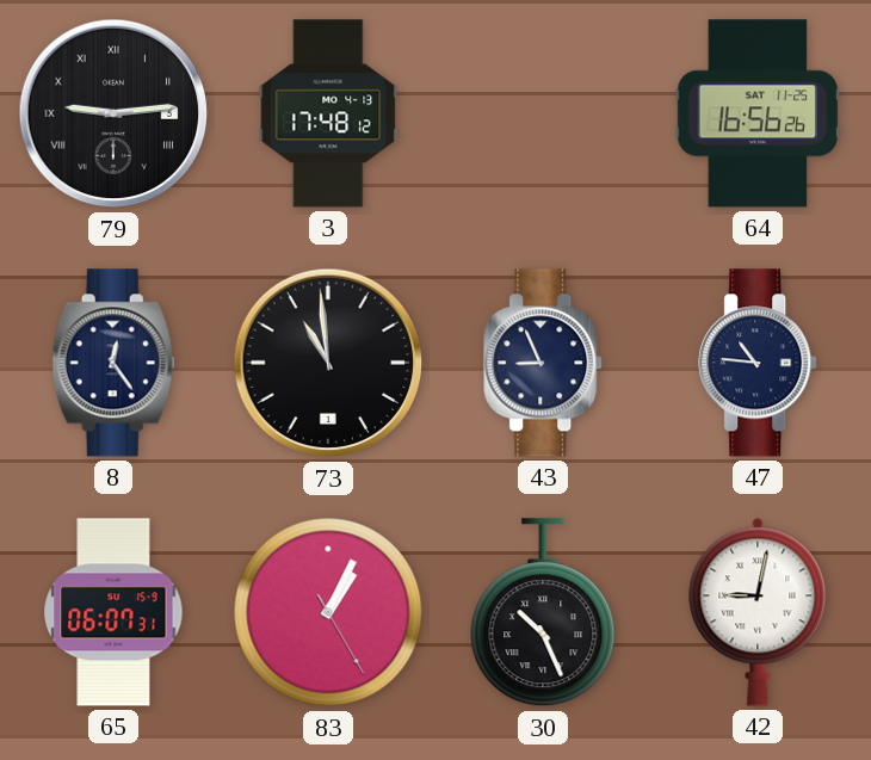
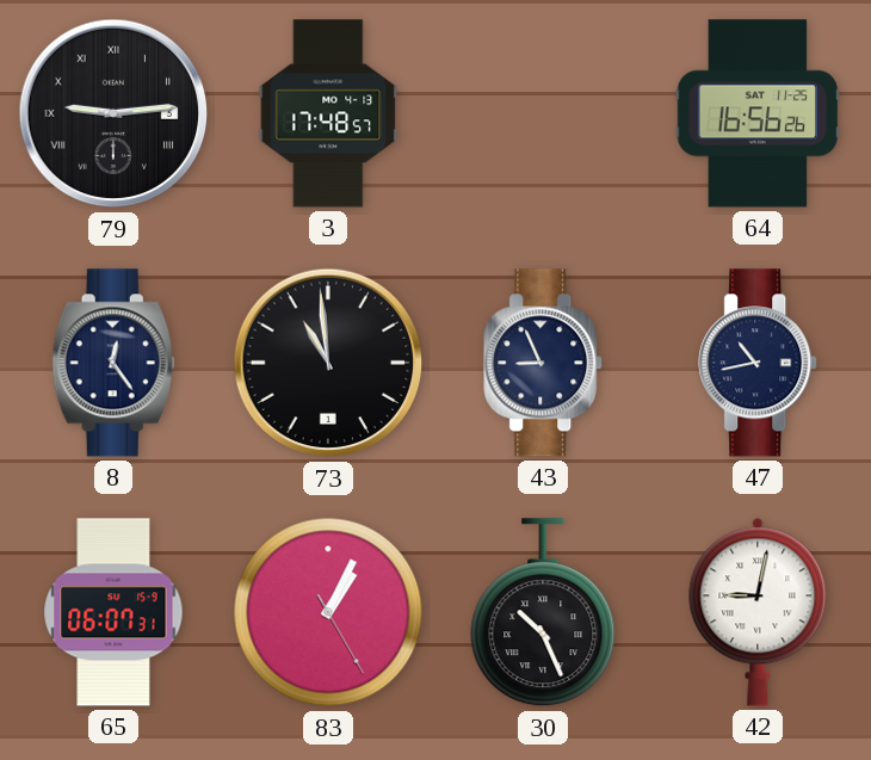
3: 17:48:12 -> 17:48:57
47: 10:46 -> 10:43
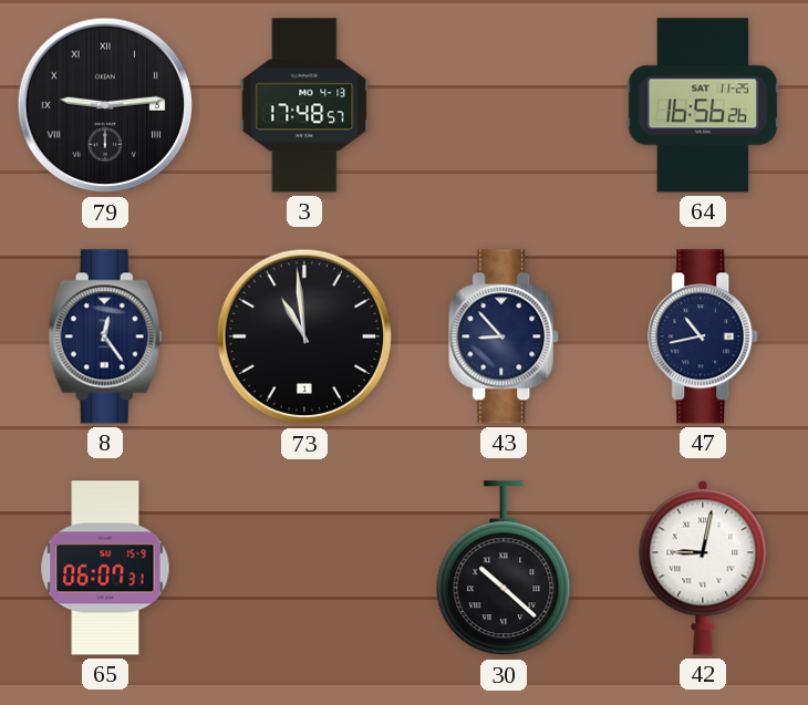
43: 8:56 -> 8:53
83: 1:04 -> none
30: 10:26 -> 10:22
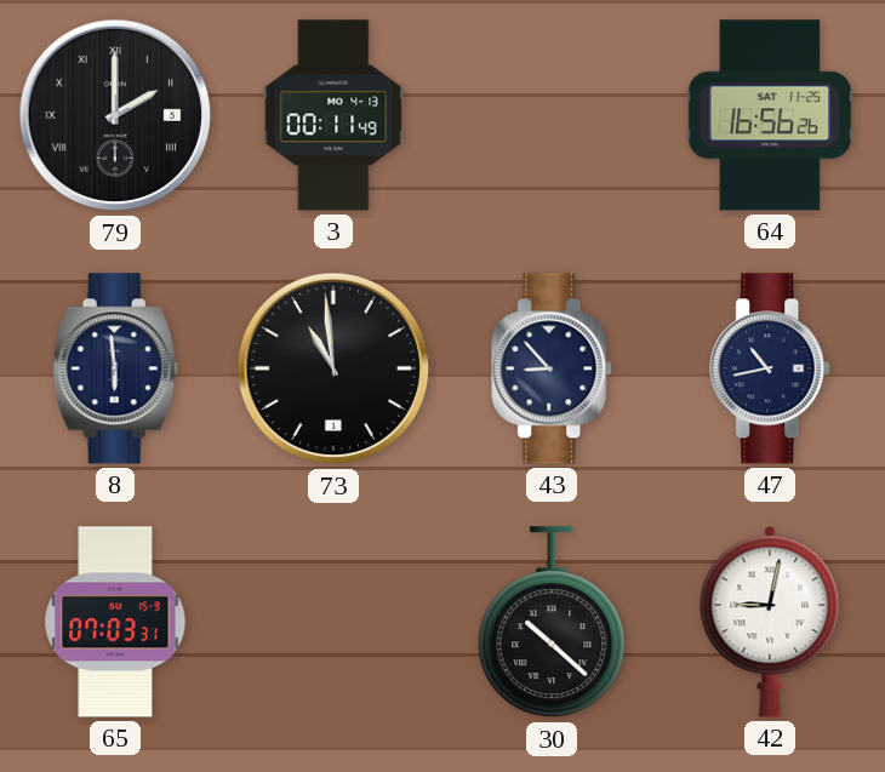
79: 9:14 -> 2:00
3: 17:48 -> 00:11
8: 12:24 -> 5:59
65: 06:07 -> 07:03
